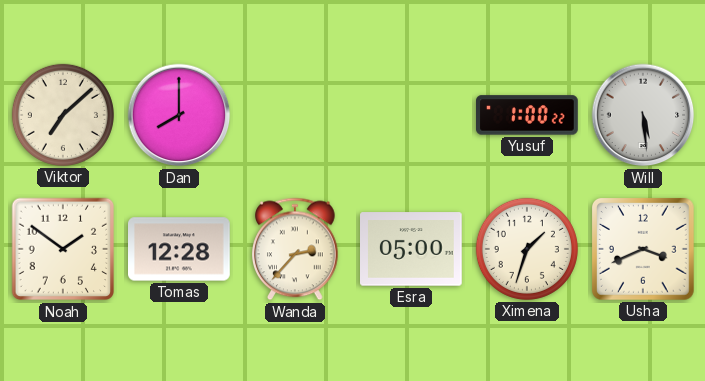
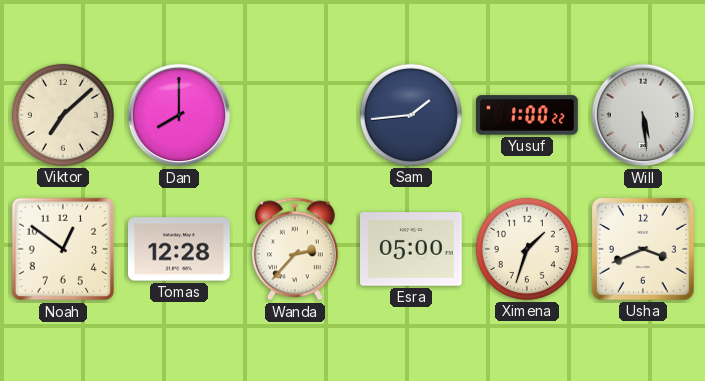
Sam: none -> 1:44
Noah: 1:51 -> 12:51
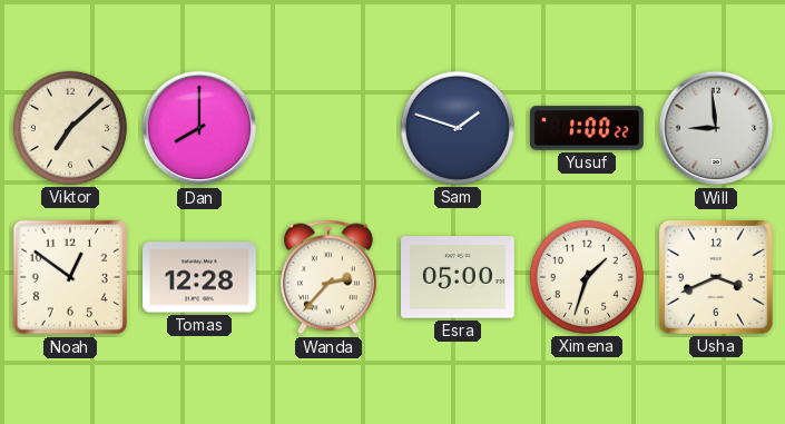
Sam: 1:44 -> 1:48
Will: 5:29 -> 8:59
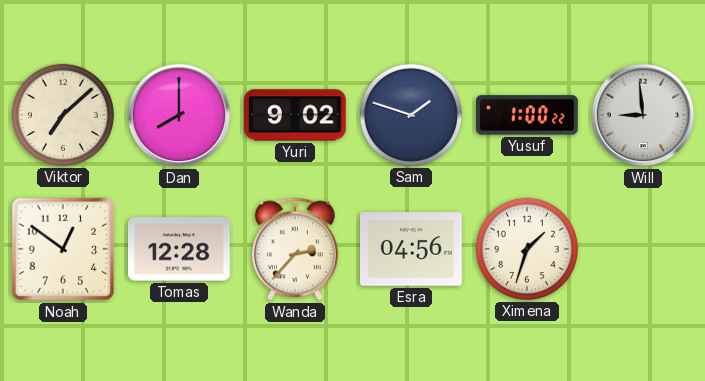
Yuri: none -> 9:02
Esra: 05:00 -> 04:56
Usha: 3:41 -> none
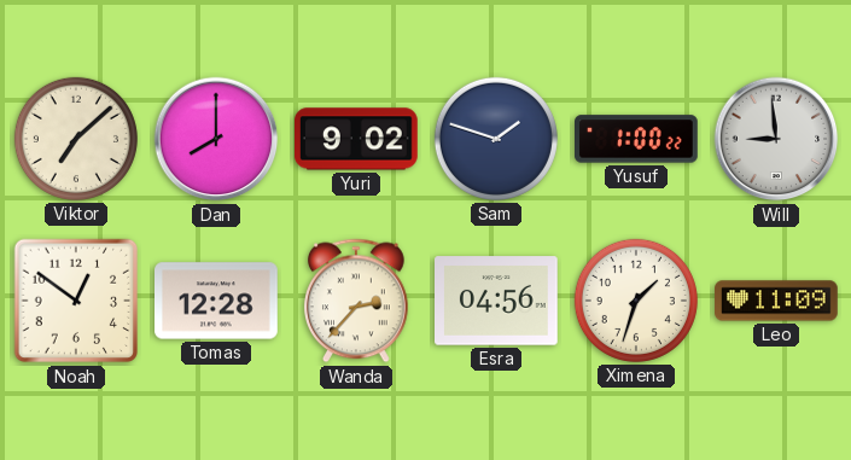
Leo: none -> 11:09
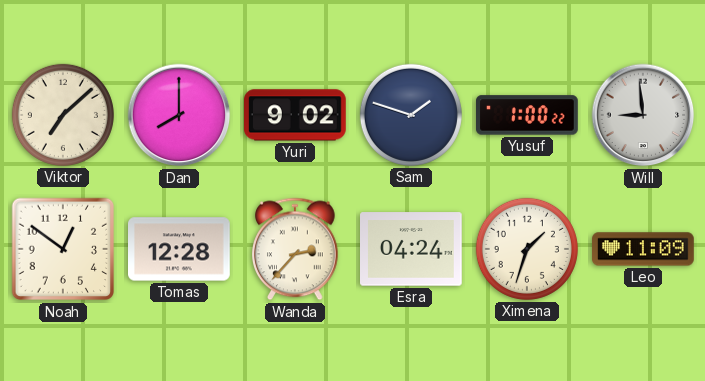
Esra: 04:56 -> 04:24
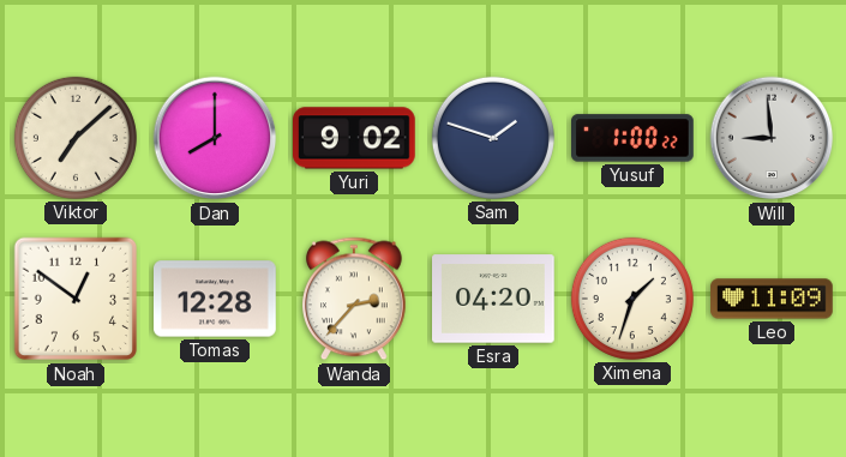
Esra: 04:24 -> 04:20
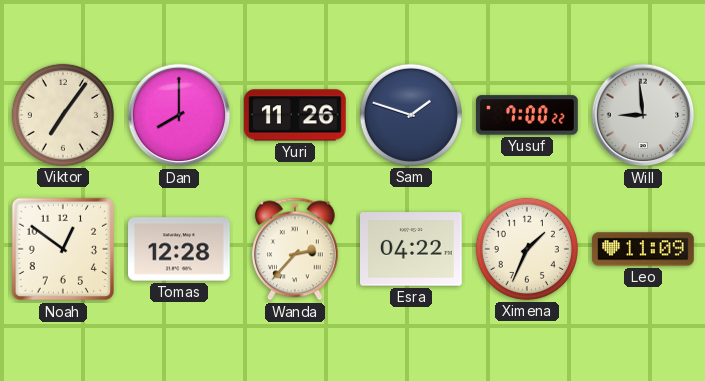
Viktor: 7:08 -> 7:06
Yuri: 9:02 -> 11:26
Yusuf: 1:00 -> 7:00
Esra: 04:20 -> 04:22
Ximena: 1:33 -> 1:34
